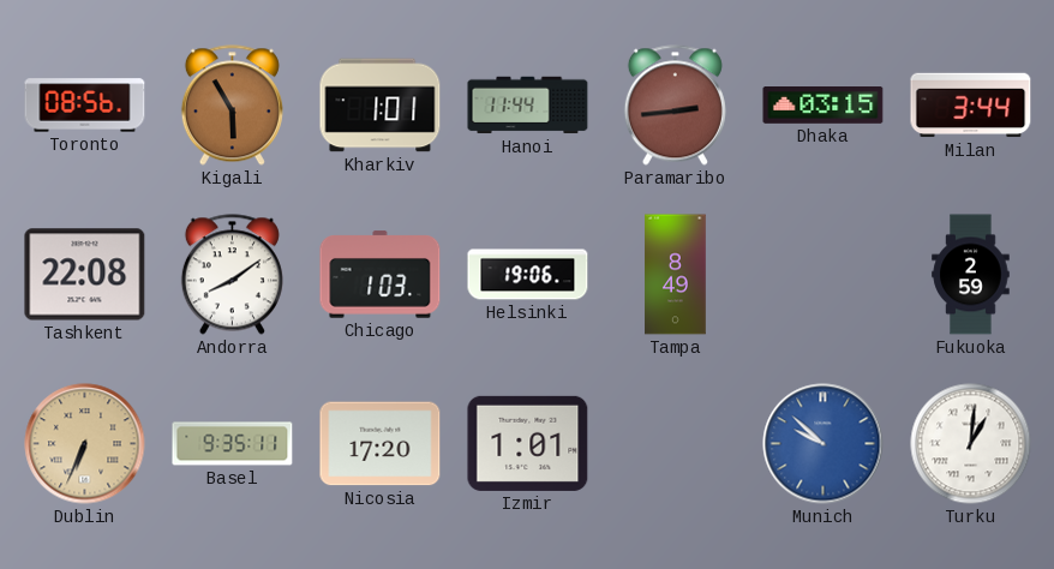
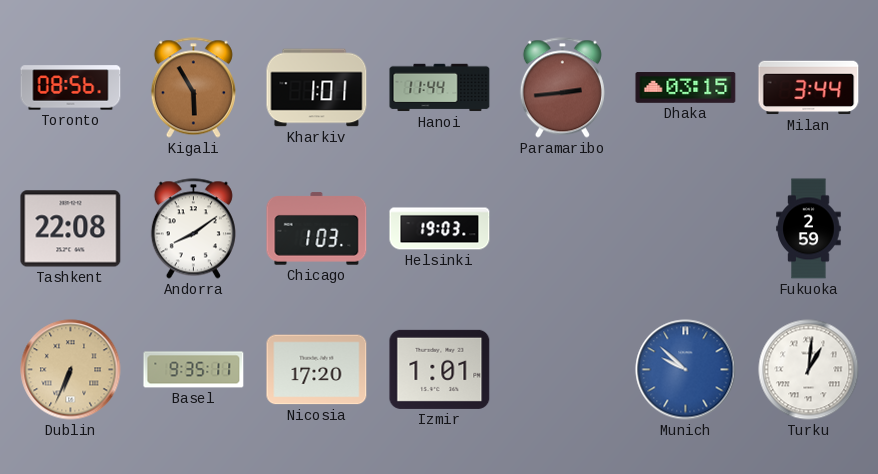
Helsinki: 19:06 -> 19:03
Tampa: 8:49 -> none
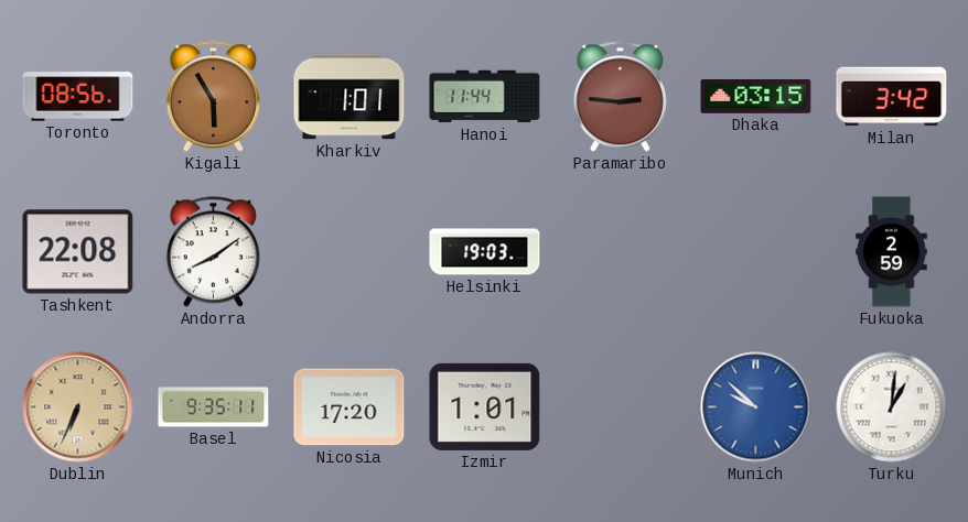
Paramaribo: 2:44 -> 2:46
Milan: 3:44 -> 3:42
Chicago: 1:03 -> none
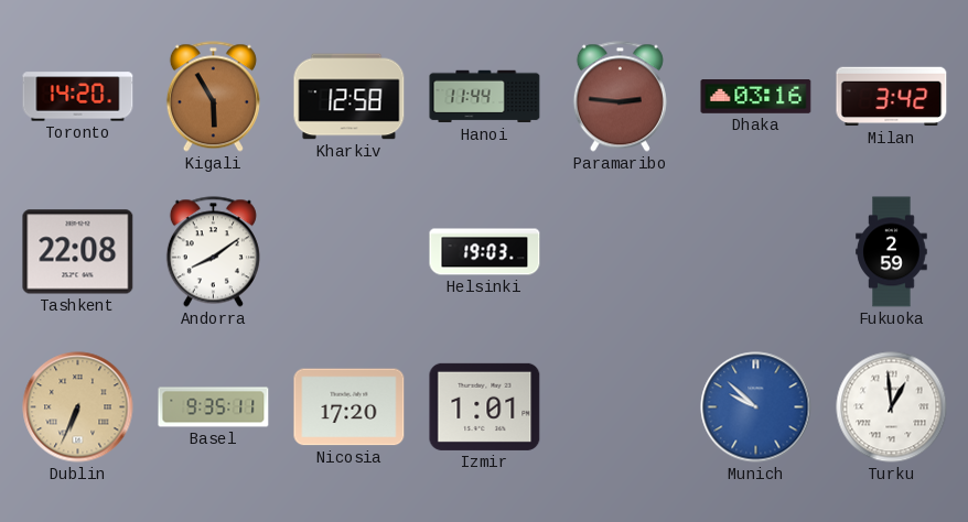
Toronto: 08:56 -> 14:20
Kharkiv: 1:01 -> 12:58
Dhaka: 03:15 -> 03:16
Turku: 1:01 -> 12:59
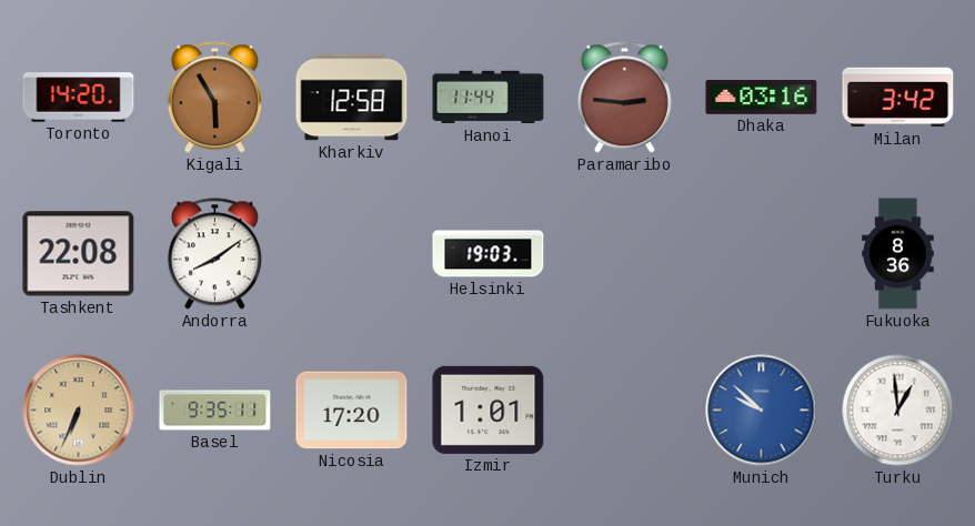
Fukuoka: 2:59 -> 8:36
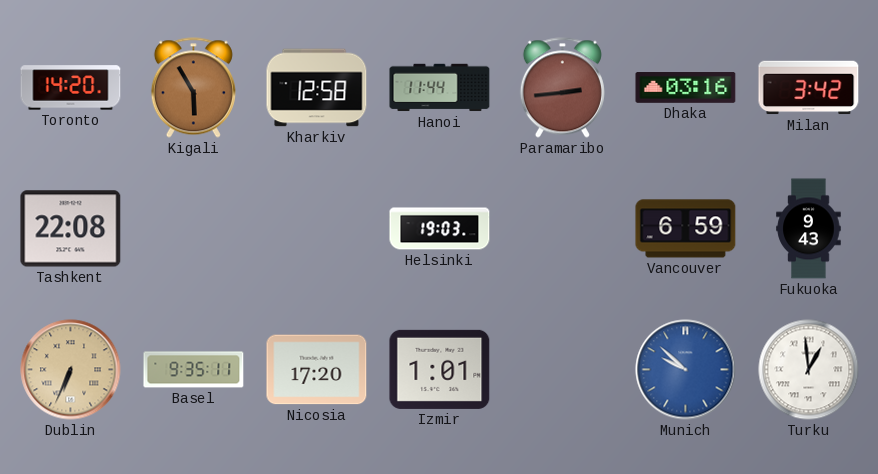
Paramaribo: 2:46 -> 2:44
Andorra: 8:09 -> none
Vancouver: none -> 6:59
Fukuoka: 8:36 -> 9:43
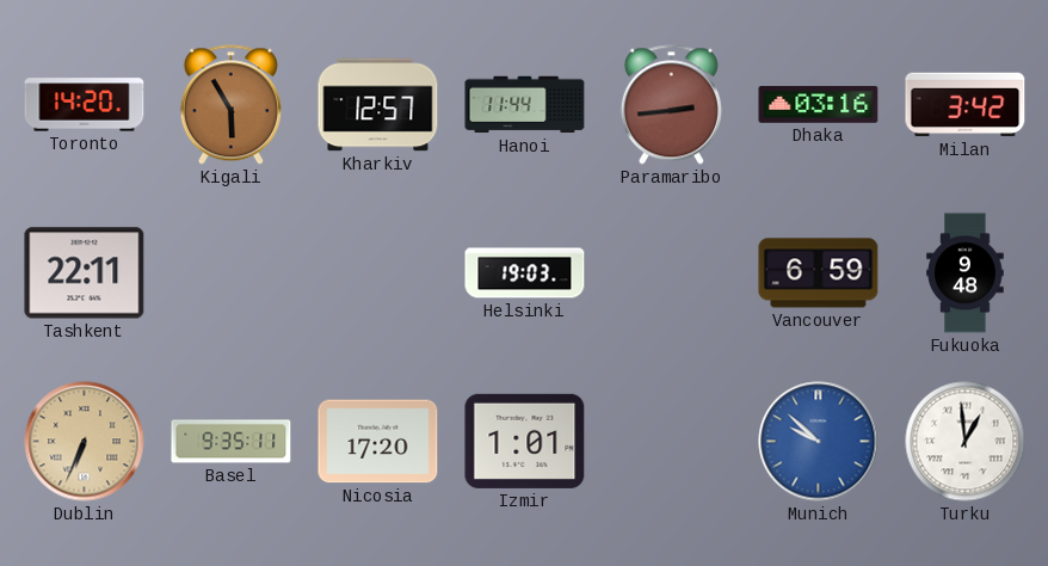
Kharkiv: 12:58 -> 12:57
Tashkent: 22:08 -> 22:11
Fukuoka: 9:43 -> 9:48
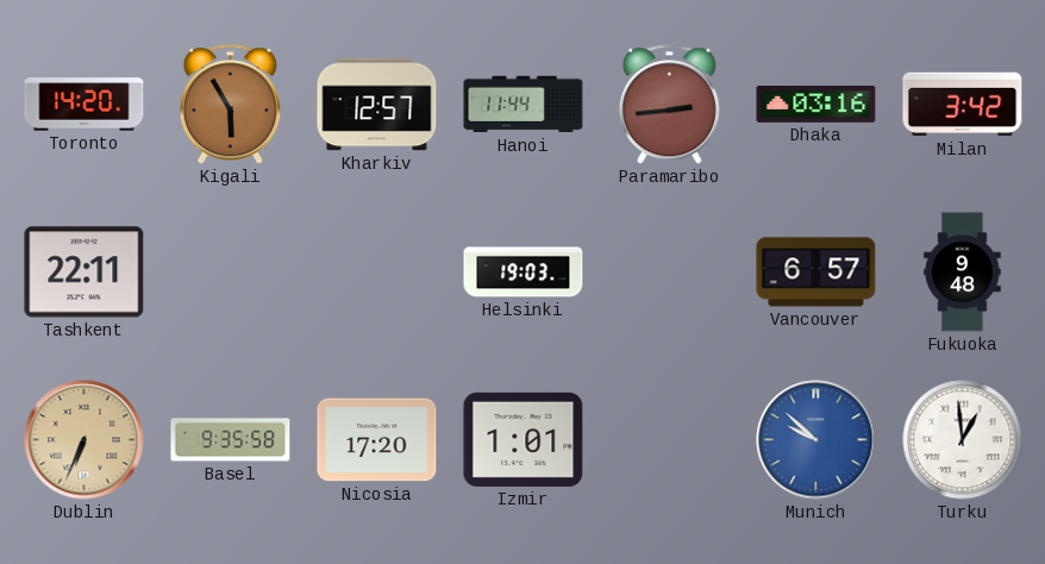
Vancouver: 6:59 -> 6:57
Basel: 9:35:11 -> 9:35:58
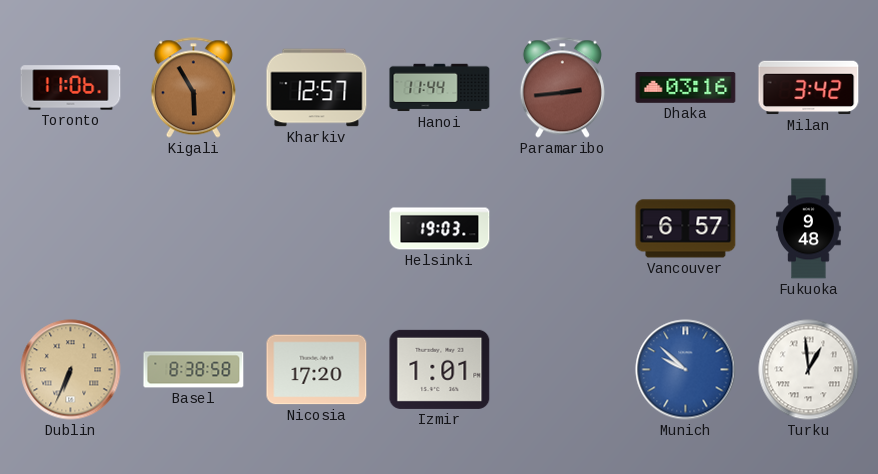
Toronto: 14:20 -> 11:06
Tashkent: 22:11 -> none
Basel: 9:35 -> 8:38
